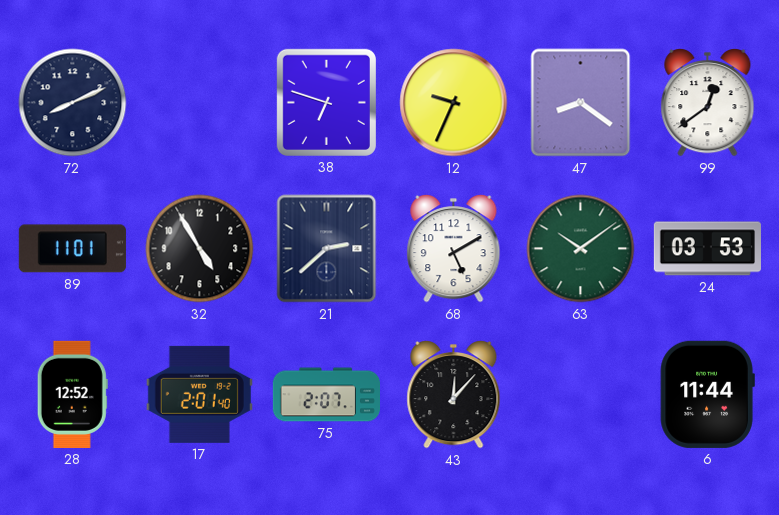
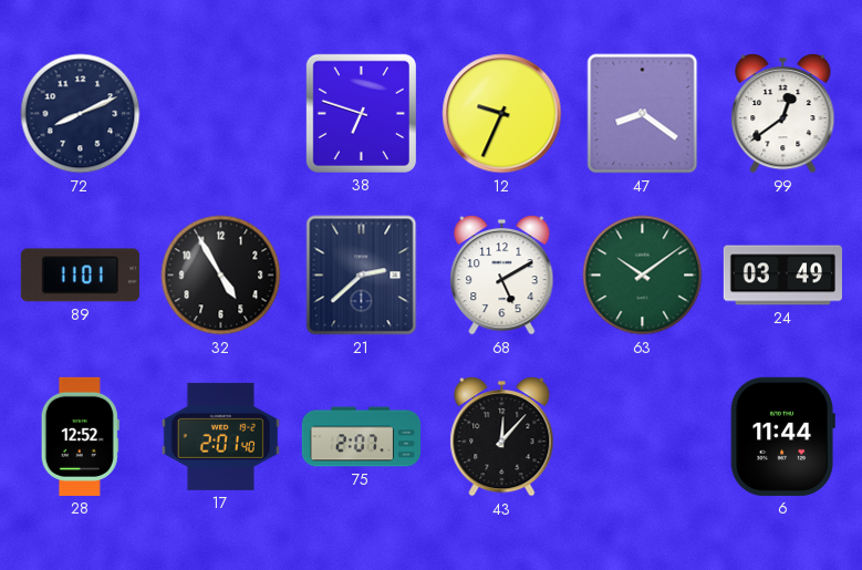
24: 03:53 -> 03:49
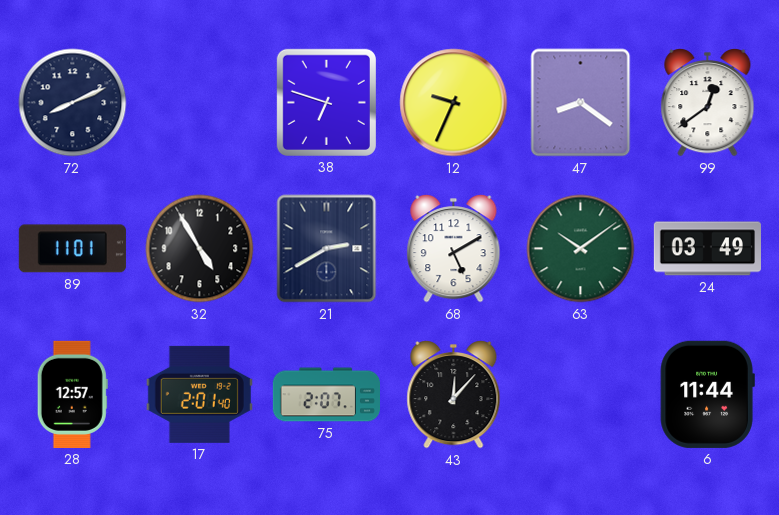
21: 2:38 -> 2:40
28: 12:52 -> 12:57
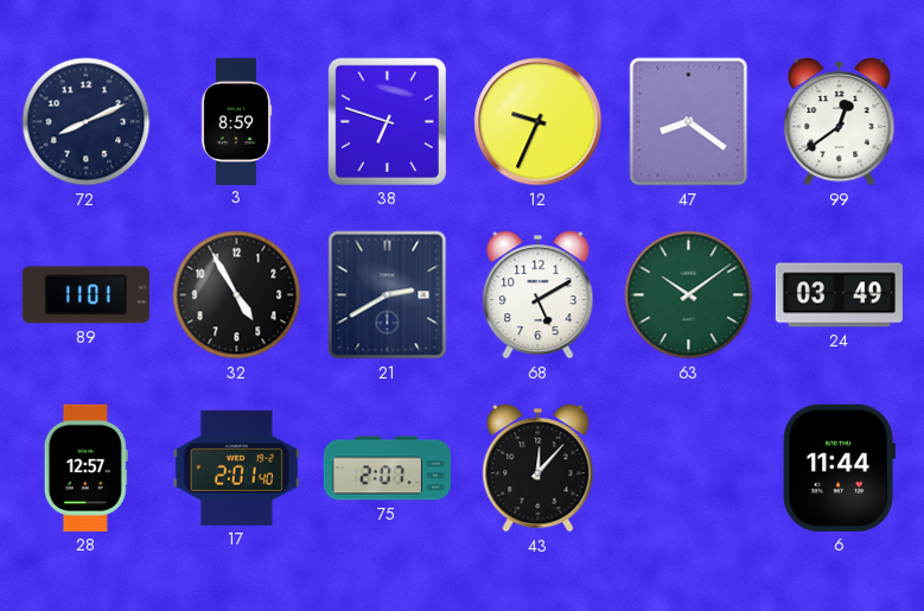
3: none -> 8:59
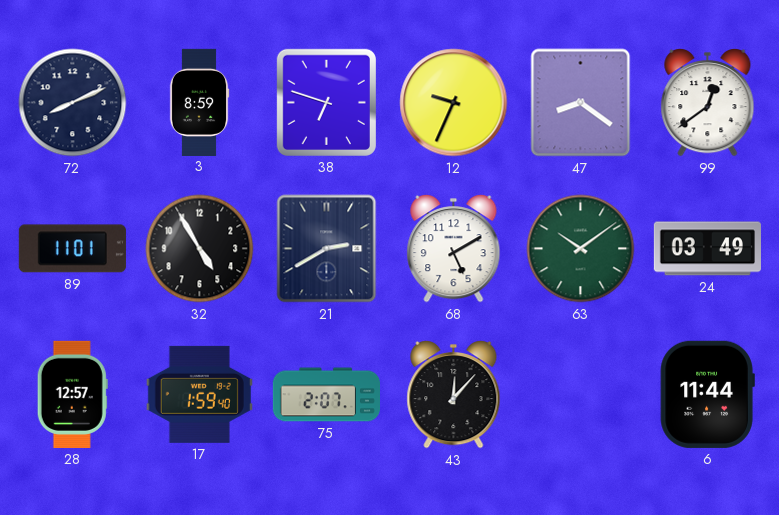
17: 2:01 -> 1:59
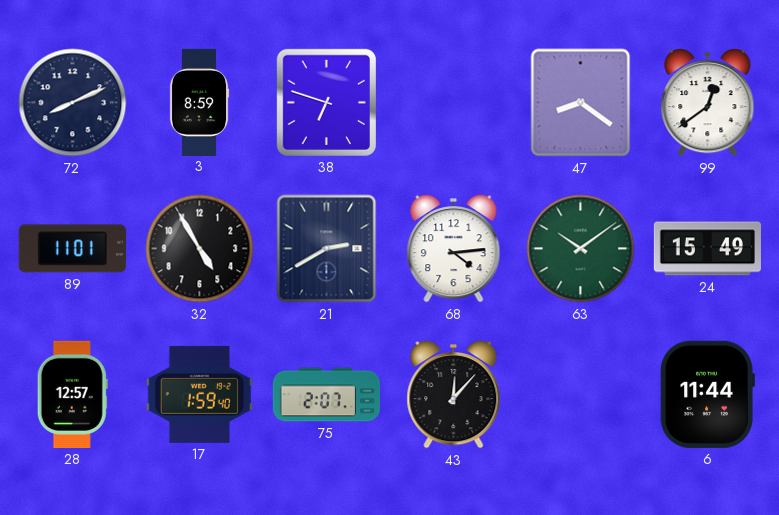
12: 9:34 -> none
68: 5:10 -> 4:14
24: 03:49 -> 15:49
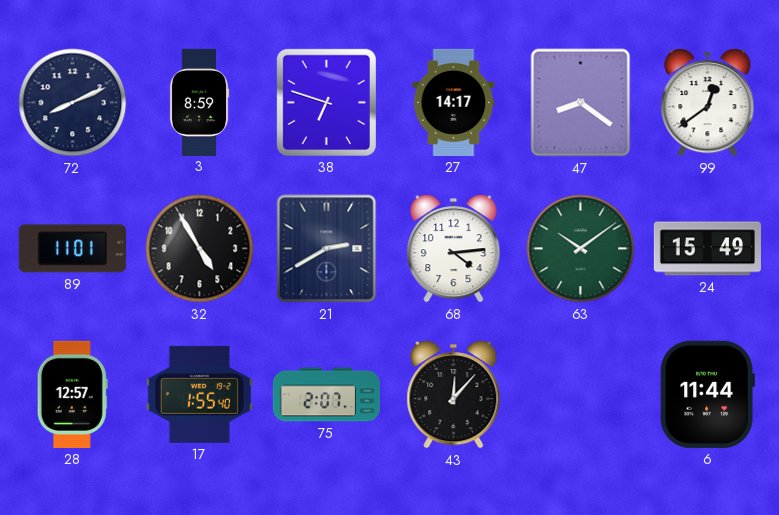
27: none -> 14:17
17: 1:59 -> 1:55
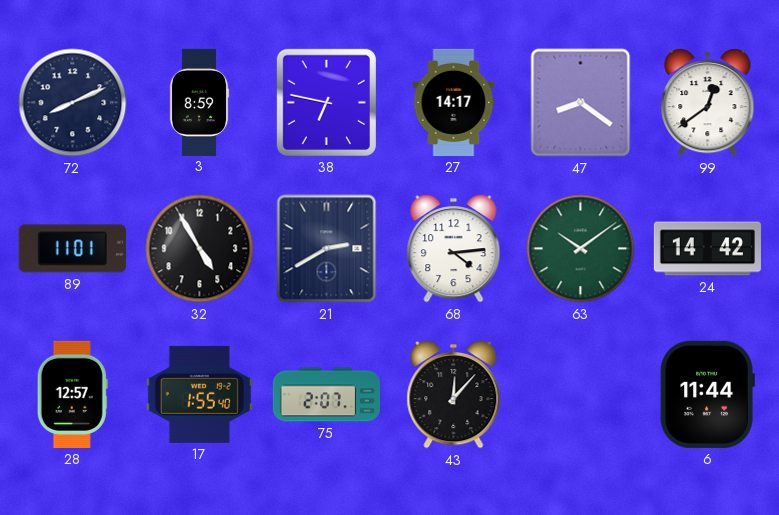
38: 6:48 -> 6:47
24: 15:49 -> 14:42
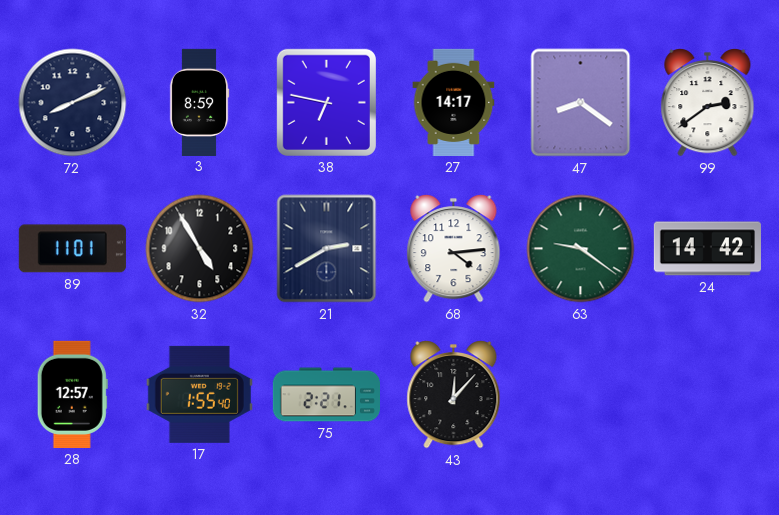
99: 12:39 -> 2:39
63: 10:09 -> 9:21
75: 2:07 -> 2:21
6: 11:44 -> none
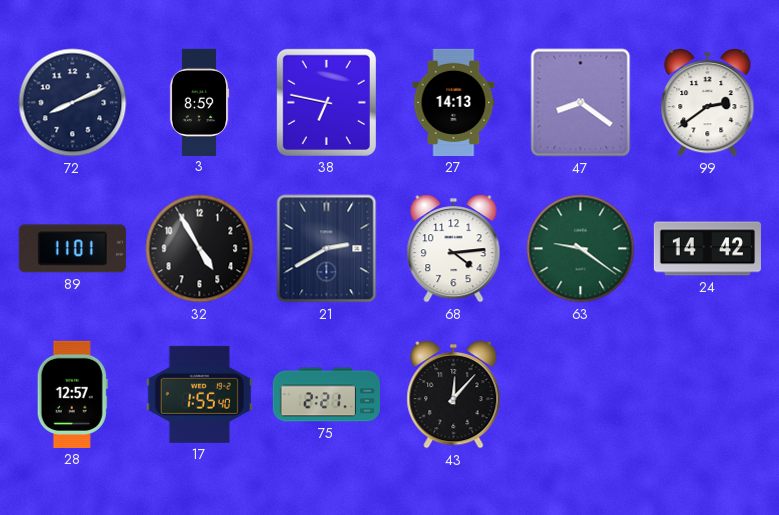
27: 14:17 -> 14:13
